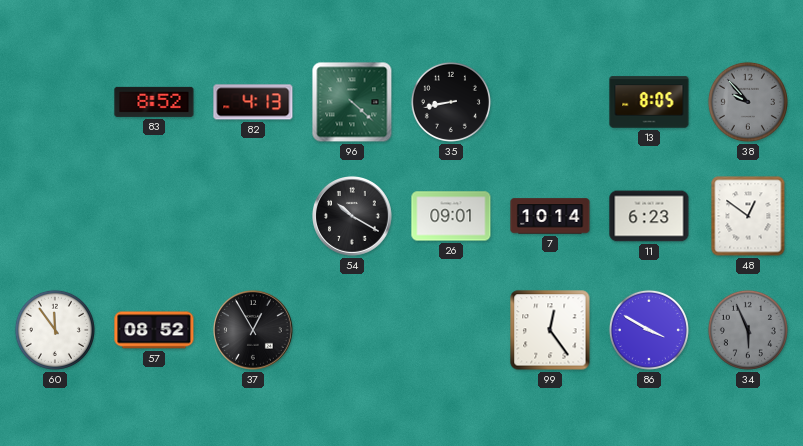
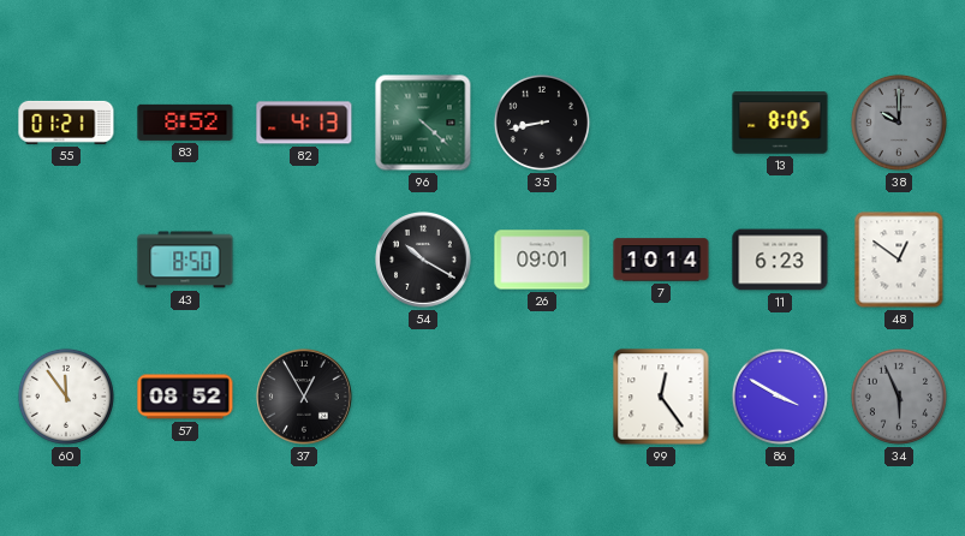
55: none -> 01:21
38: 9:53 -> 10:00
43: none -> 8:50
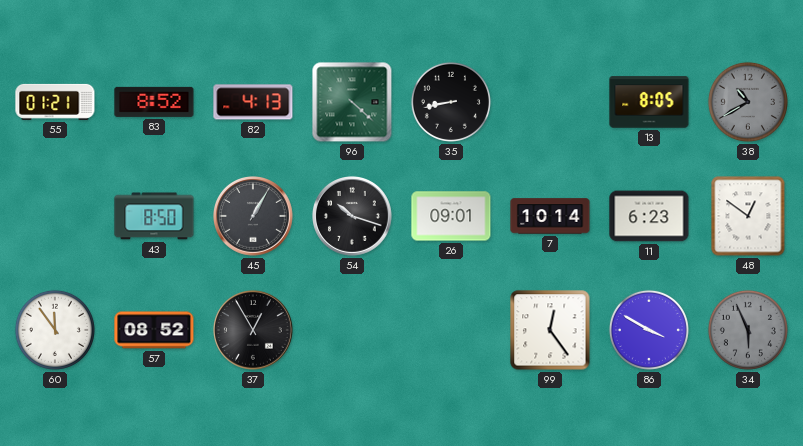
38: 10:00 -> 10:40
45: none -> 1:05
54: 10:20 -> 10:18
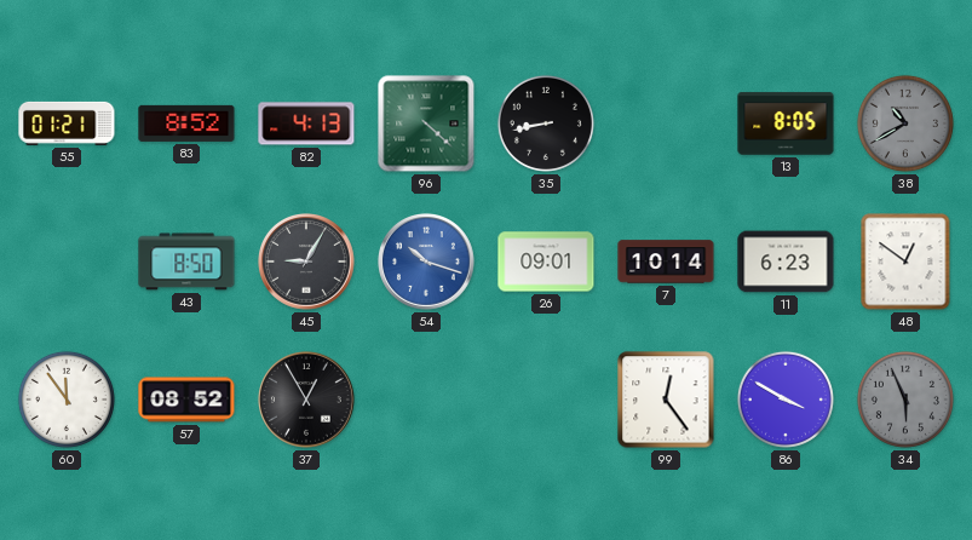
45: 1:05 -> 9:05
54 dial: black -> blue
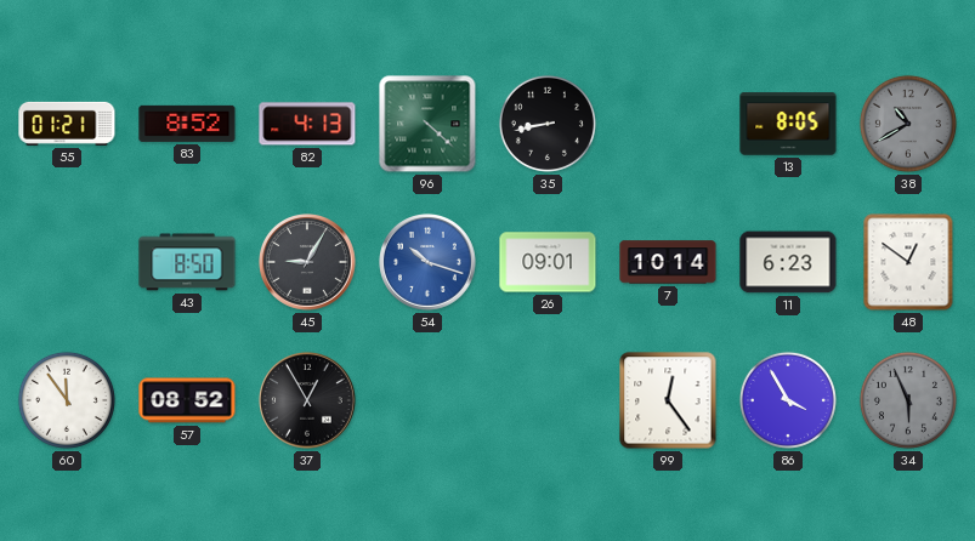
86: 3:50 -> 3:55
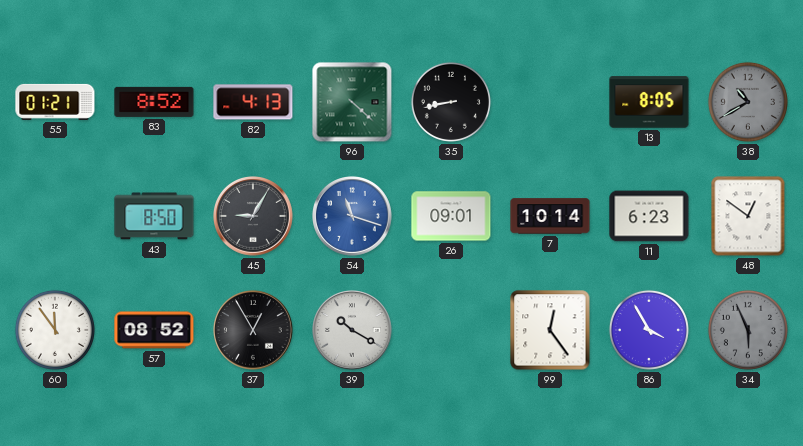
54: 10:18 -> 11:18
39: none -> 10:20
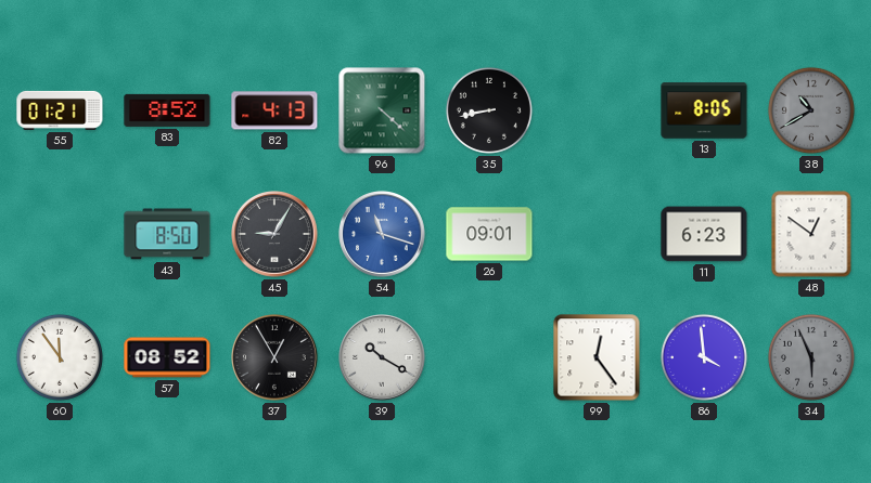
7: 10:14 -> none
86: 3:55 -> 3:59
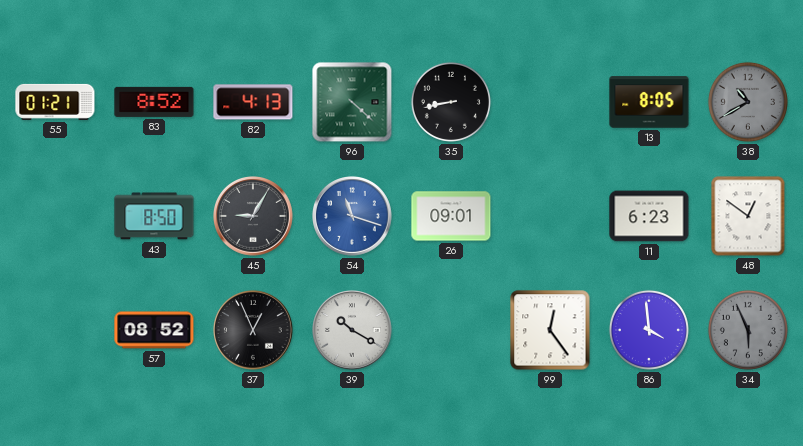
60: 11:54 -> none
37: 12:55 -> 12:56
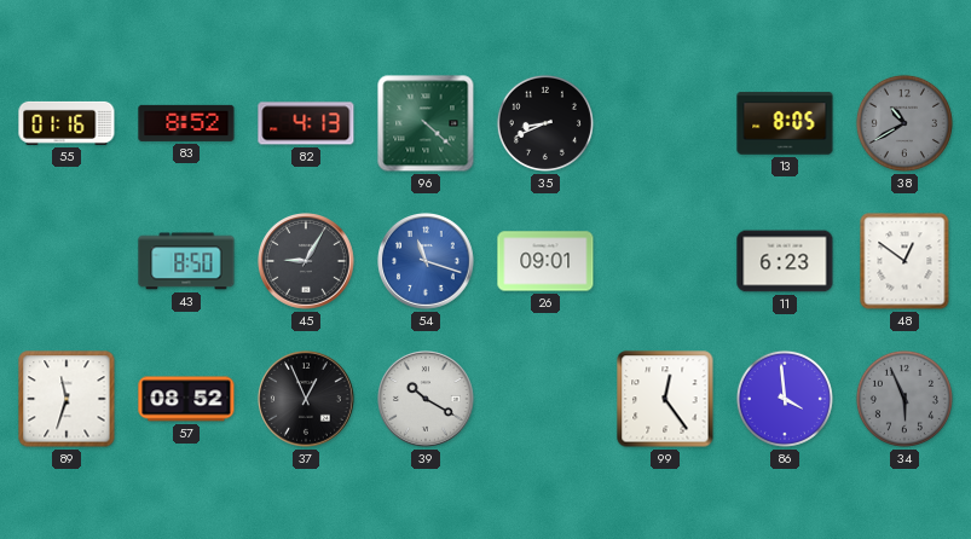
55: 01:21 -> 01:16
35: 8:43 -> 8:41
89: none -> 11:33
